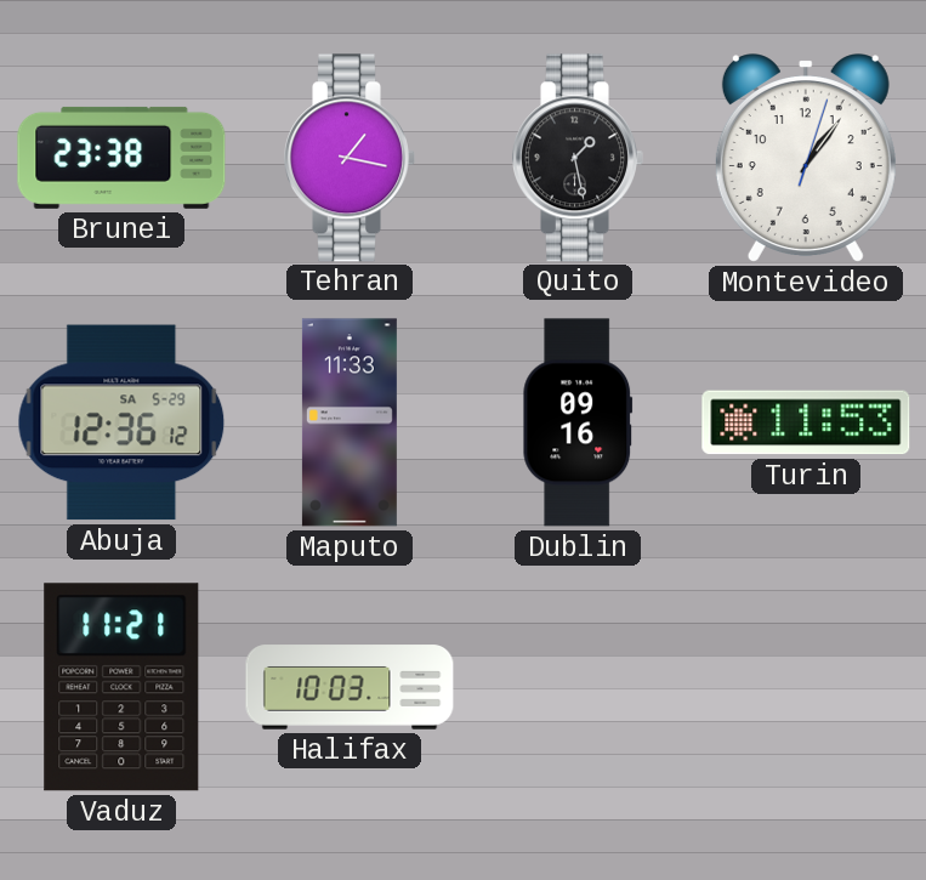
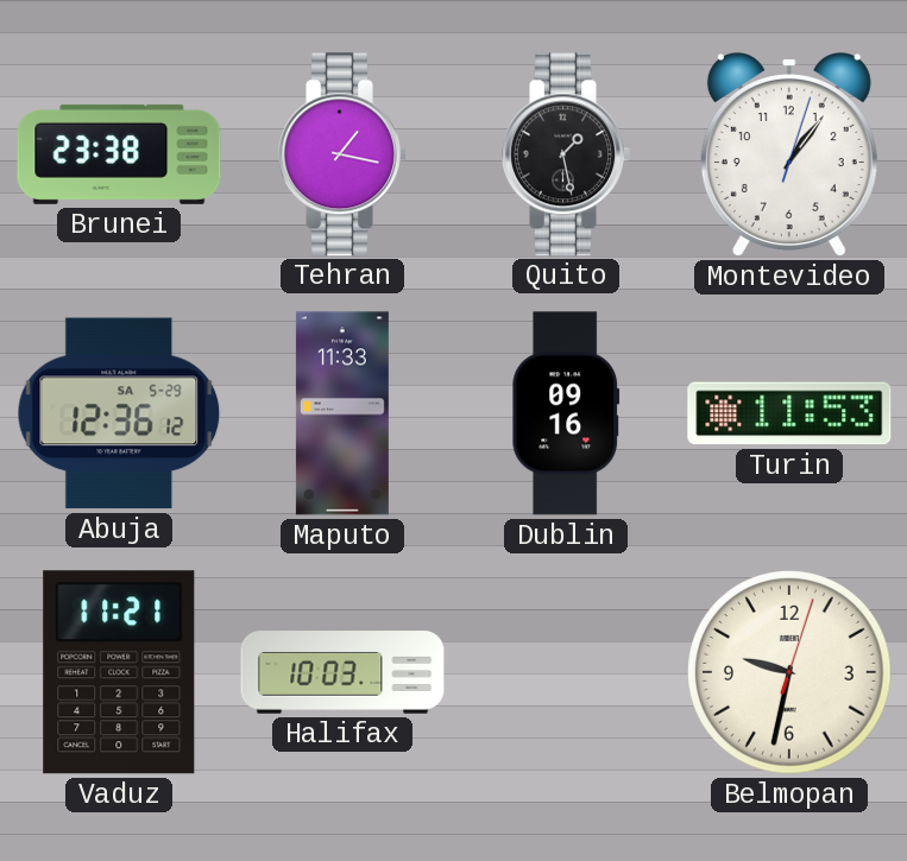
Belmopan: none -> 9:32
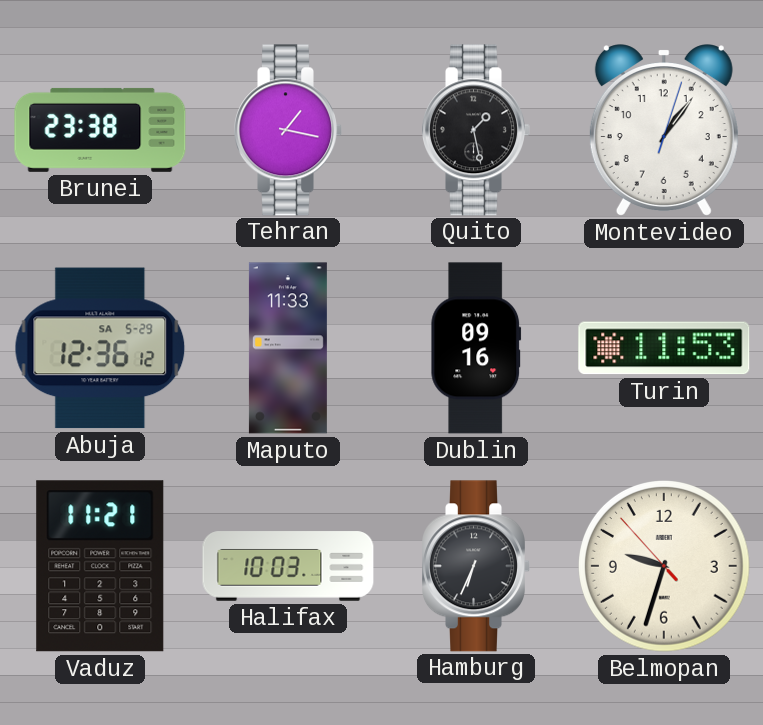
Hamburg: none -> 6:34
Belmopan: 9:32:03 -> 9:32:53
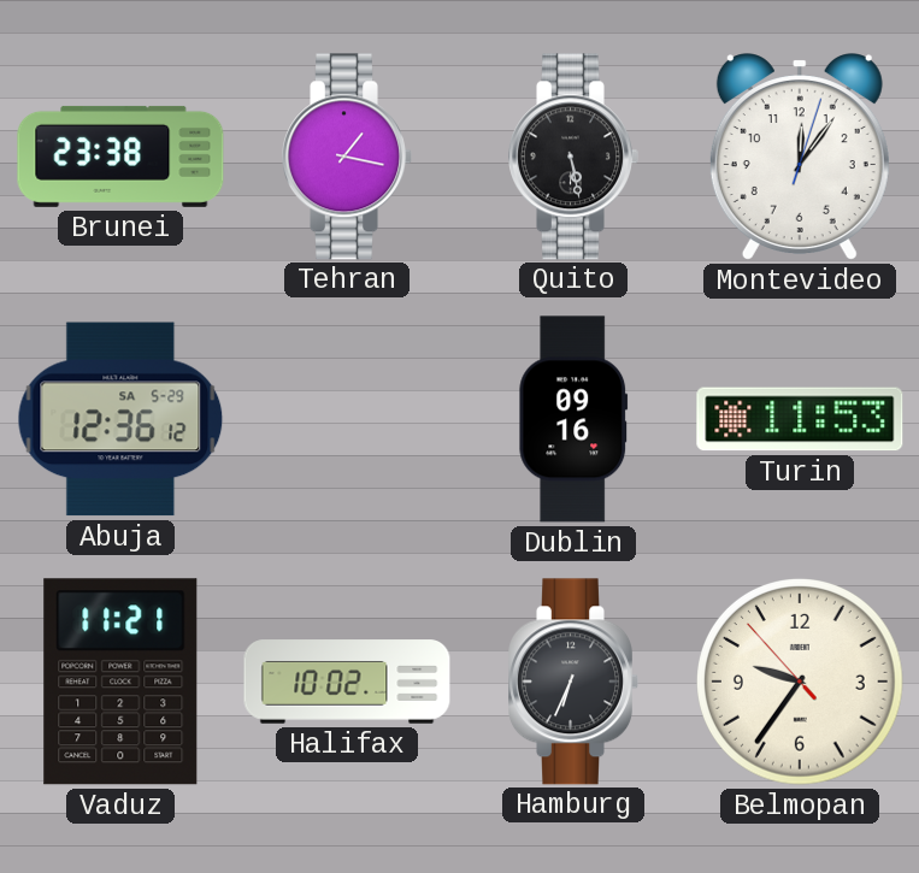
Quito: 1:28 -> 5:28
Montevideo: 1:06 -> 12:06
Maputo: 11:33 -> none
Halifax: 10:03 -> 10:02
Belmopan: 9:32 -> 9:35
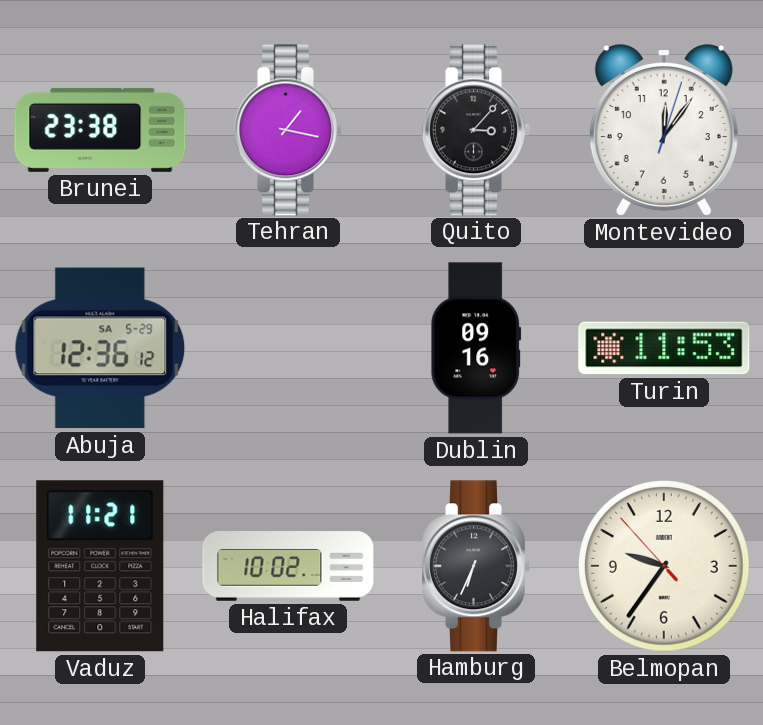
Quito: 5:28 -> 3:07
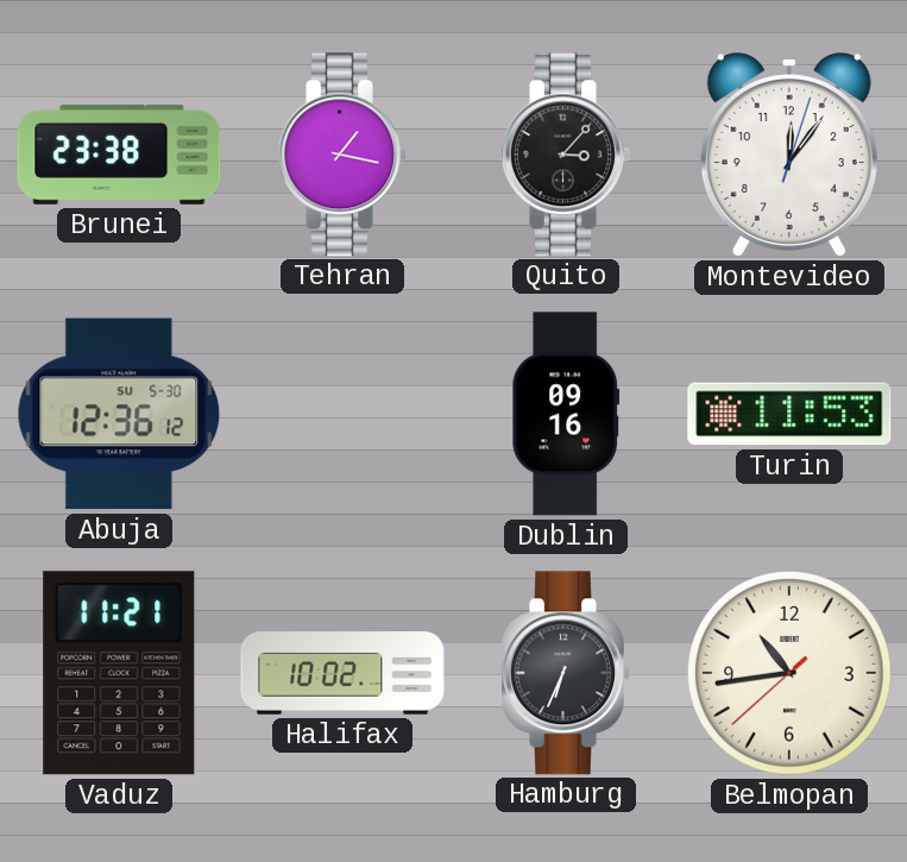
Abuja date: SA 5-29 -> SU 5-30
Belmopan: 9:35 -> 10:43
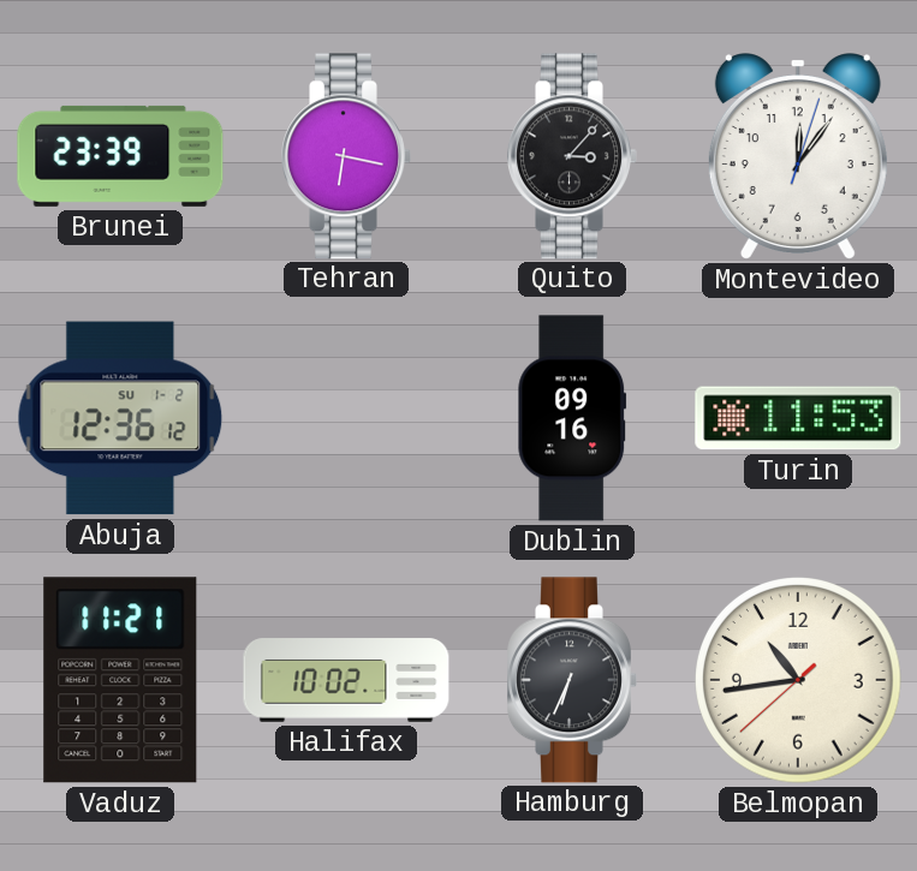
Brunei: 23:38 -> 23:39
Tehran: 1:17 -> 6:17
Abuja date: SU 5-30 -> SU 1-2
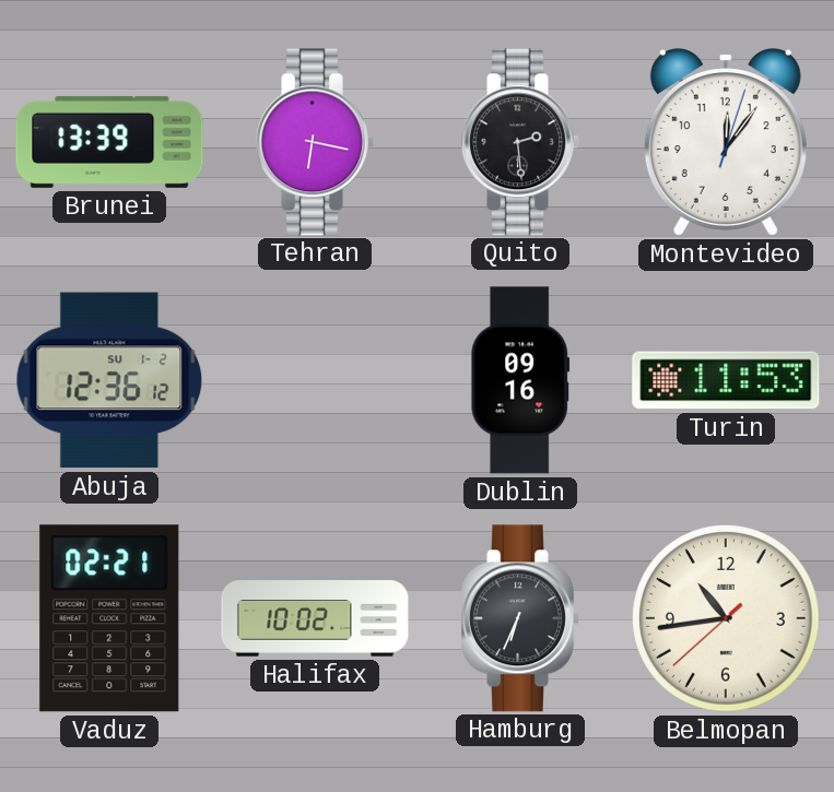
Brunei: 23:39 -> 13:39
Quito: 3:07 -> 2:29
Vaduz: 11:21 -> 02:21
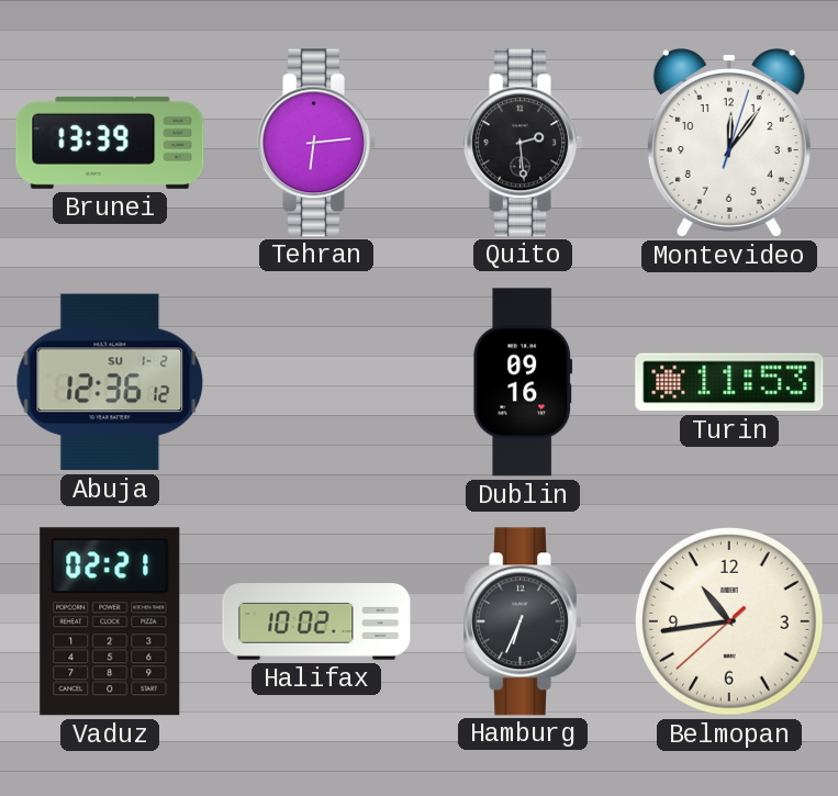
Tehran: 6:17 -> 6:14
